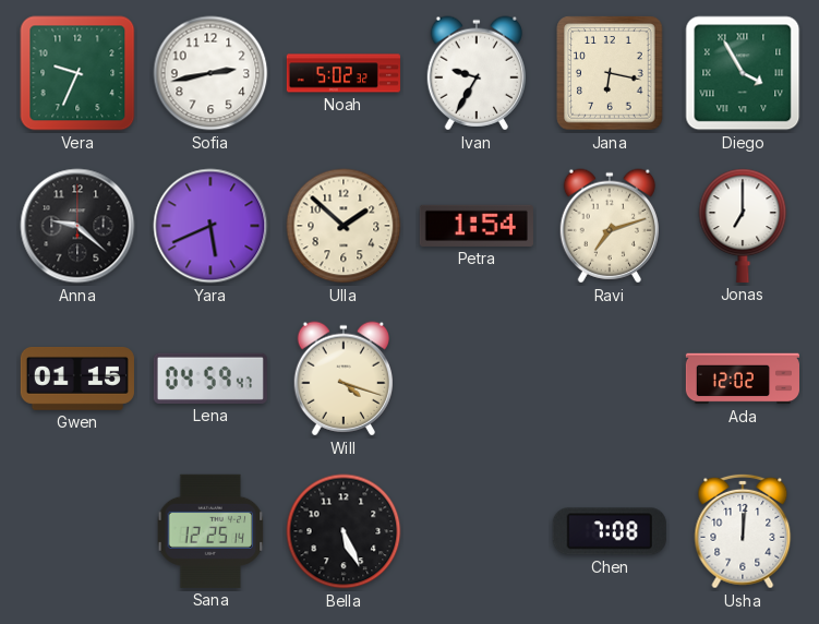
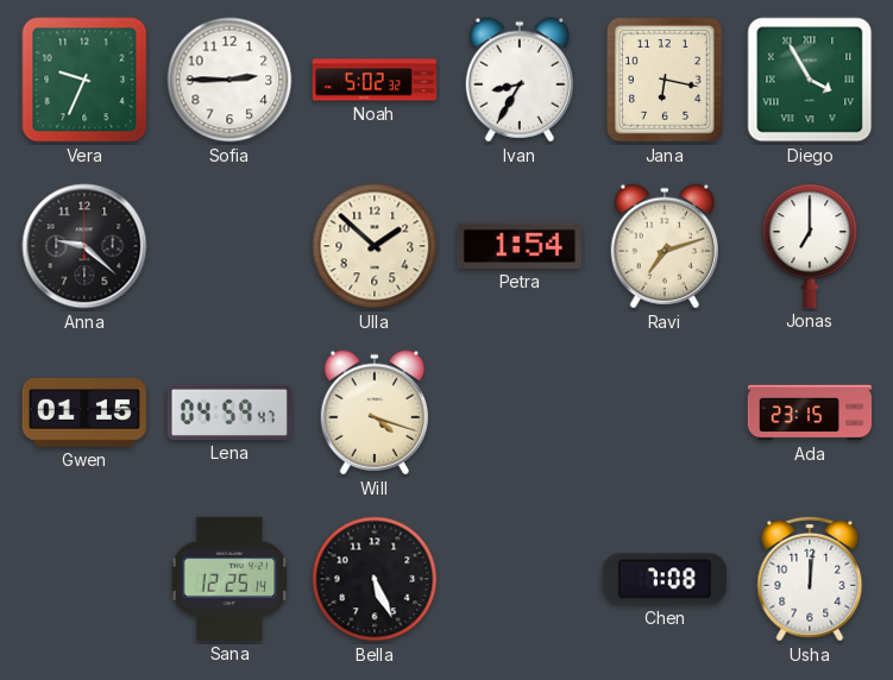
Sofia: 2:43 -> 2:45
Ivan: 9:35 -> 8:35
Yara: 5:41 -> none
Ada: 12:02 -> 23:15
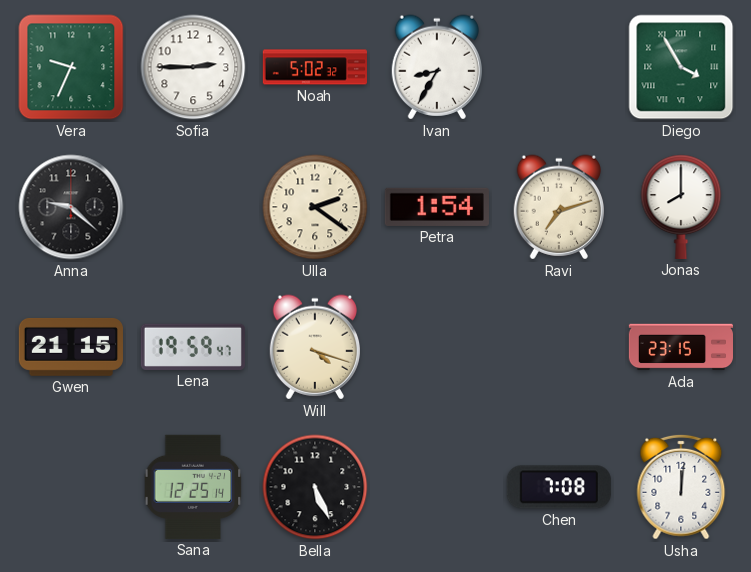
Jana: 6:17 -> none
Ulla: 1:52 -> 2:21
Jonas: 7:00 -> 8:00
Gwen: 01:15 -> 21:15
Lena: 04:59 -> 19:59
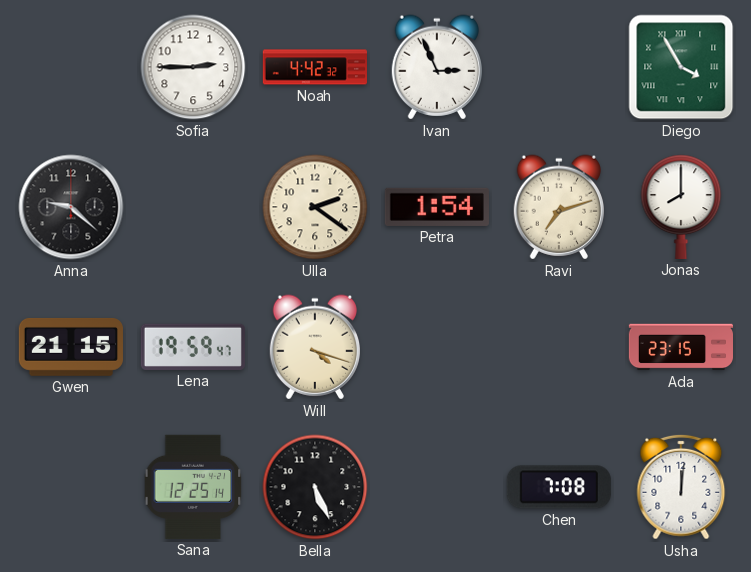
Vera: 9:34 -> none
Noah: 5:02 -> 4:42
Ivan: 8:35 -> 2:56
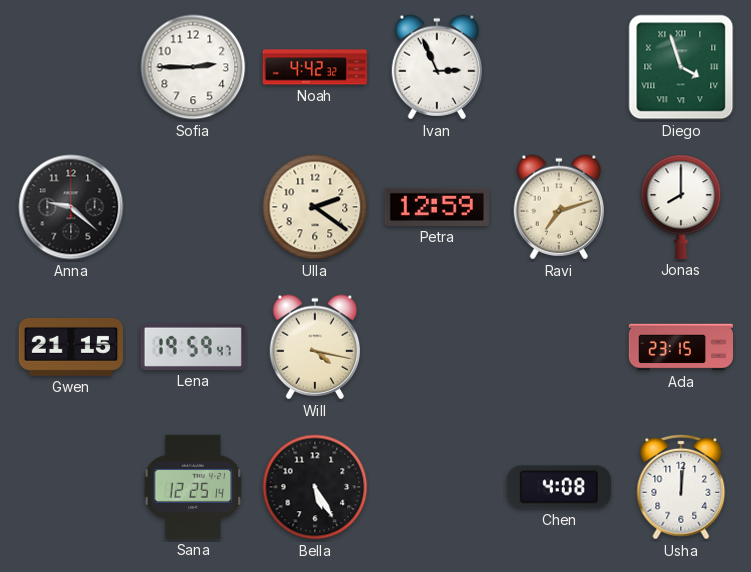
Diego: 3:55 -> 3:57
Petra: 1:54 -> 12:59
Will: 4:18 -> 4:17
Bella: 5:26 -> 5:25
Chen: 7:08 -> 4:08
